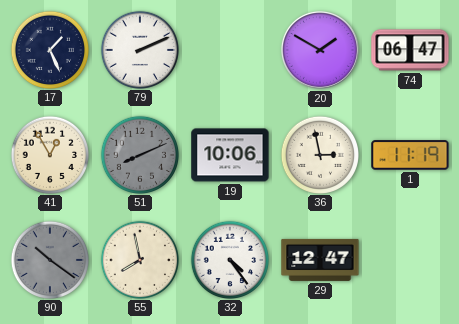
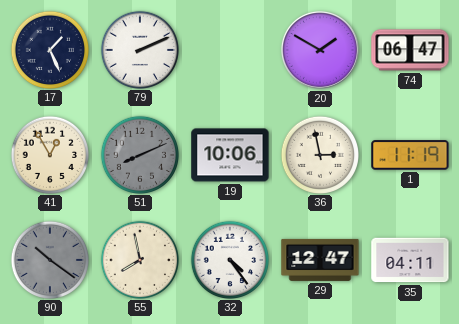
35: none -> 04:11
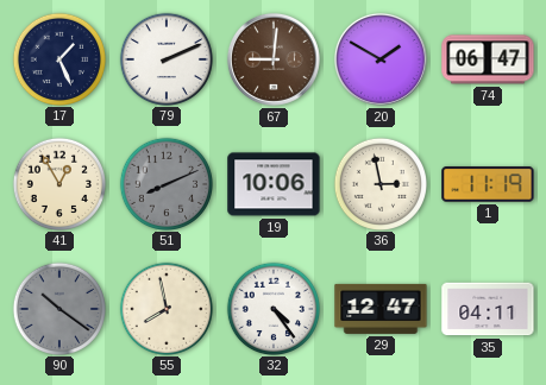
67: none -> 9:01
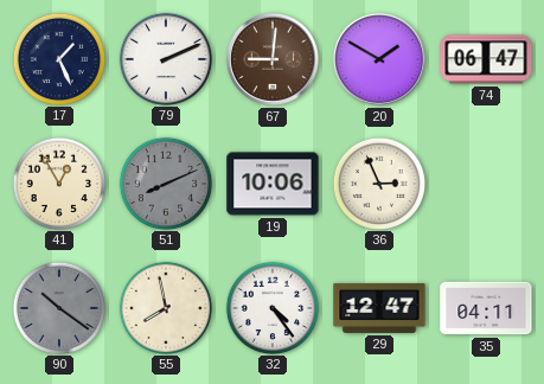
36: 2:58 -> 2:56
1: 11:19 -> none
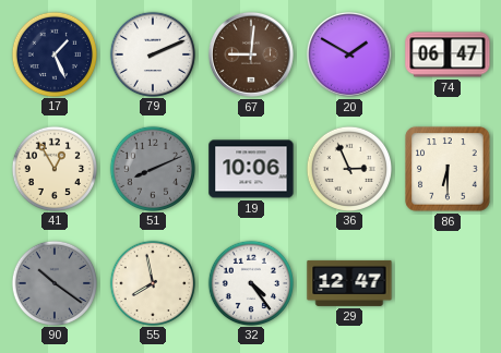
86: none -> 6:30
35: 04:11 -> none
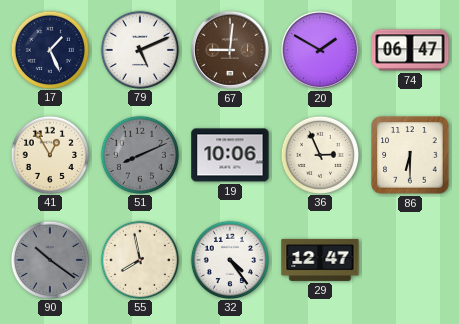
79: 2:11 -> 5:11
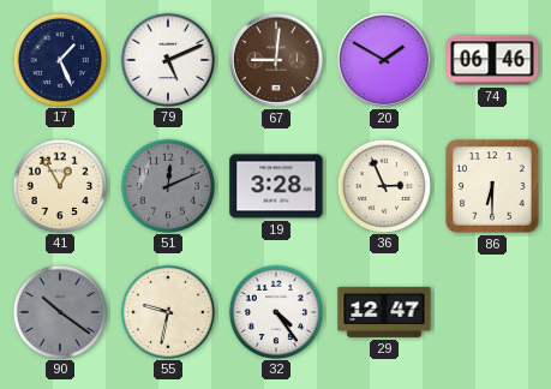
74: 06:47 -> 06:46
51: 8:11 -> 12:11
19: 10:06 -> 3:28
55: 7:58 -> 9:32
